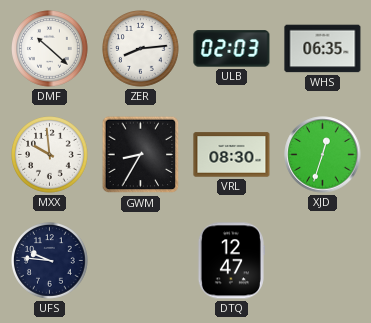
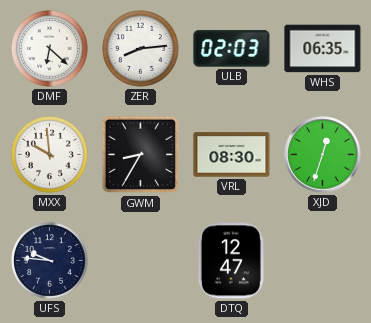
DMF: 10:22 -> 6:22
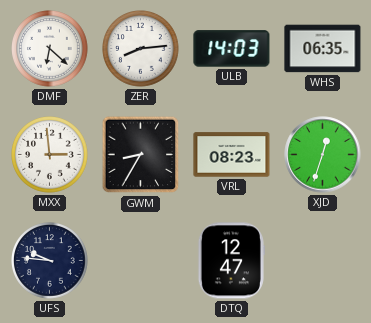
ULB: 02:03 -> 14:03
MXX: 9:59 -> 2:59
VRL: 08:30 -> 08:23
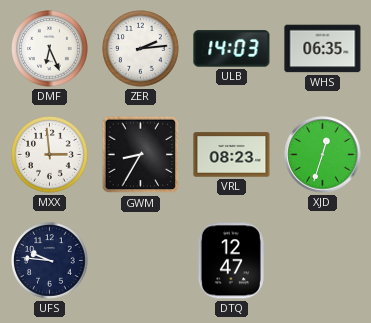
DMF: 6:22 -> 6:26
ZER: 8:14 -> 2:14
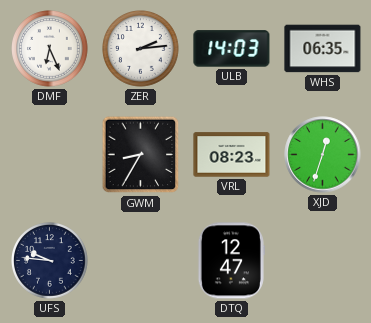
MXX: 2:59 -> none
